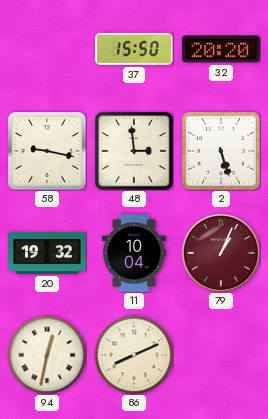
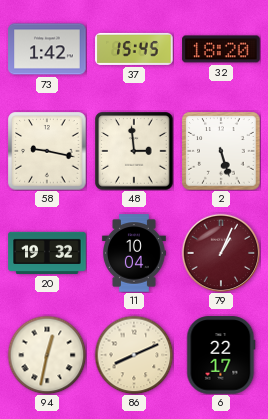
73: none -> 1:42
37: 15:50 -> 15:45
32: 20:20 -> 18:20
6: none -> 22:17
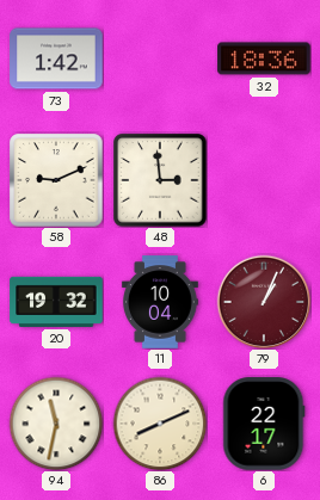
37: 15:45 -> none
32: 18:20 -> 18:36
58: 9:17 -> 9:11
2: 5:27 -> none
94: 12:32 -> 11:32
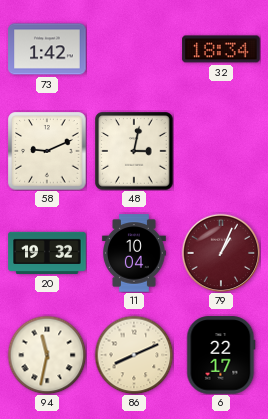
32: 18:36 -> 18:34
48: 2:59 -> 3:02
